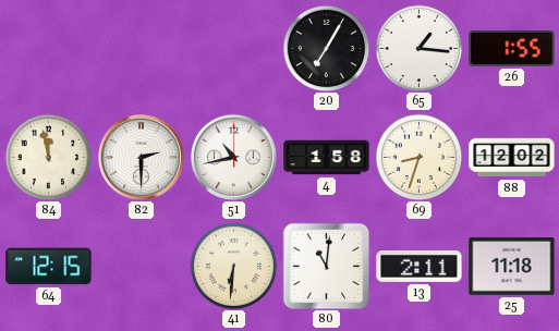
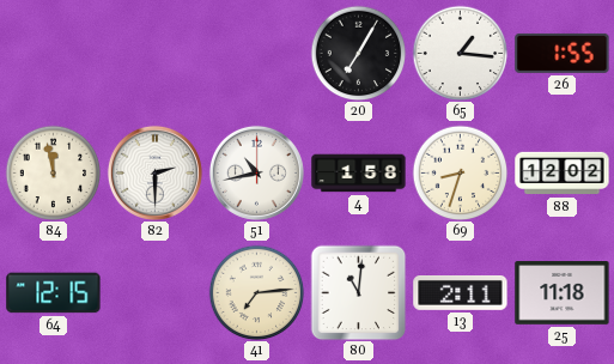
41: 6:31 -> 7:14
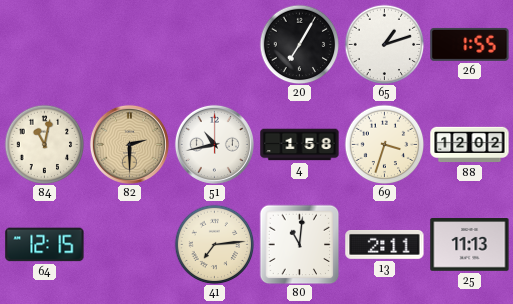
65: 1:16 -> 1:12
84: 11:58 -> 11:02
82 dial: white -> champagne
69: 8:33 -> 3:33
25: 11:18 -> 11:13
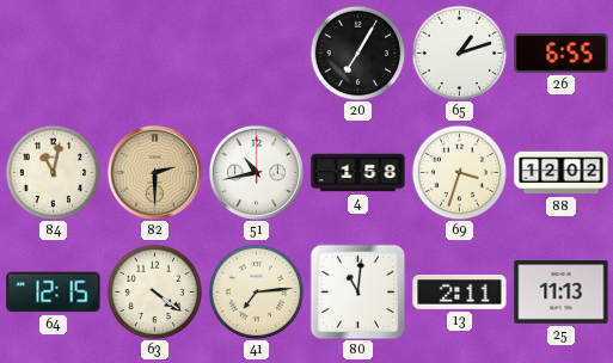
26: 1:55 -> 6:55
63: none -> 4:21
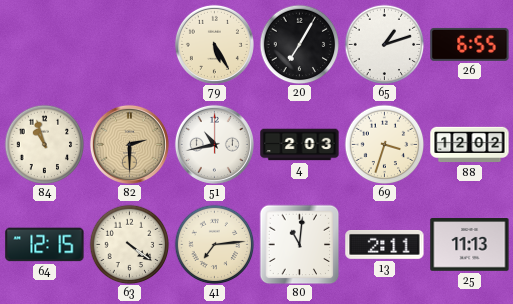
79: none -> 5:25
84: 11:02 -> 10:57
4: 1:58 -> 2:03
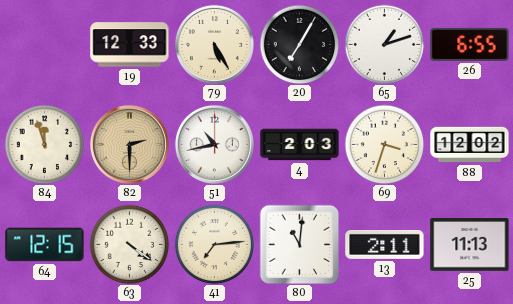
19: none -> 12:33
84: 10:57 -> 11:57
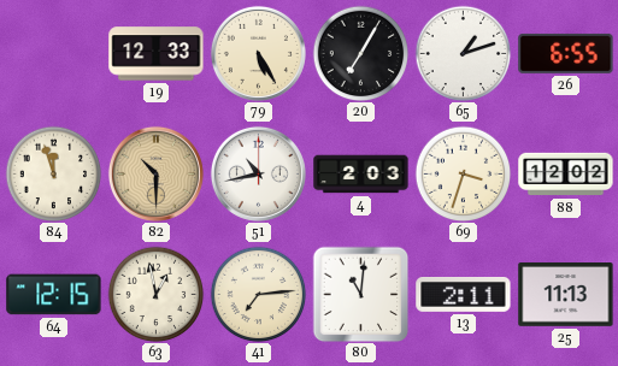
82: 2:30 -> 10:30
63: 4:21 -> 12:58
